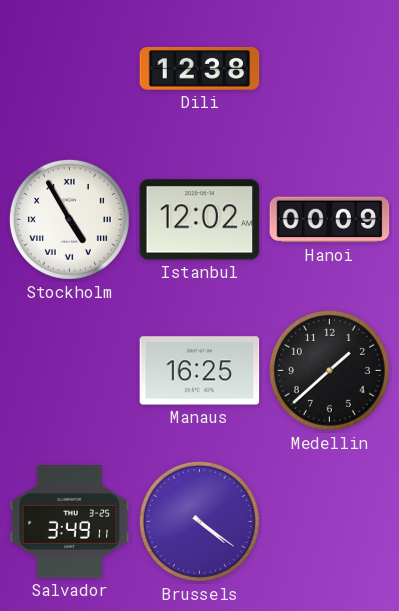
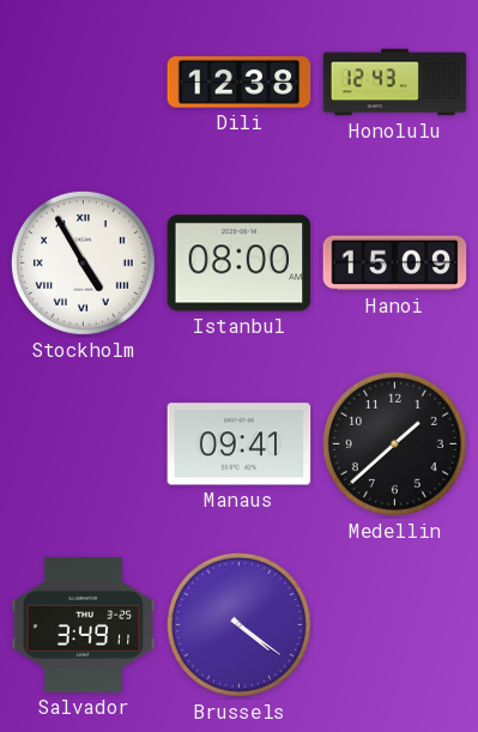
Honolulu: none -> 12:43
Istanbul: 12:02 -> 08:00
Hanoi: 00:09 -> 15:09
Manaus: 16:25 -> 09:41
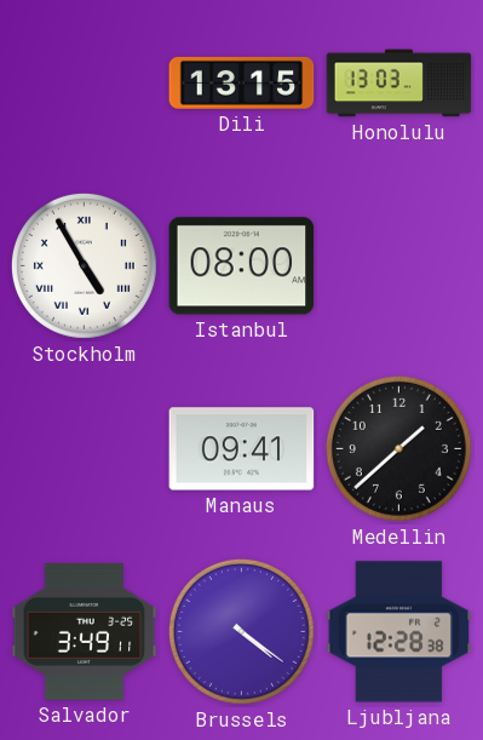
Dili: 12:38 -> 13:15
Honolulu: 12:43 -> 13:03
Hanoi: 15:09 -> none
Ljubljana: none -> 12:28
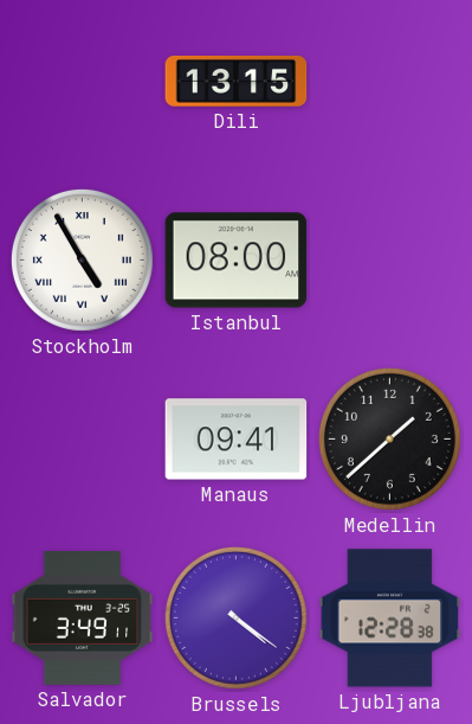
Honolulu: 13:03 -> none
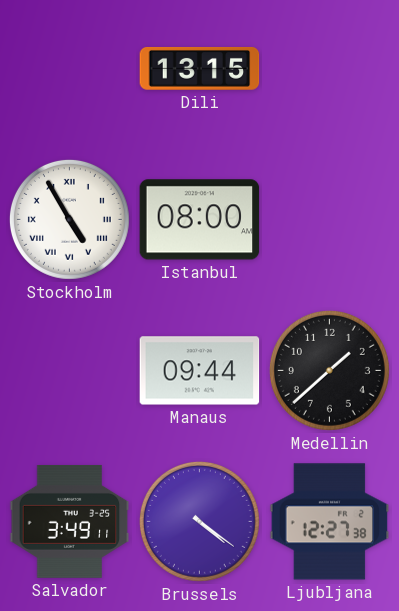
Manaus: 09:41 -> 09:44
Ljubljana: 12:28 -> 12:27
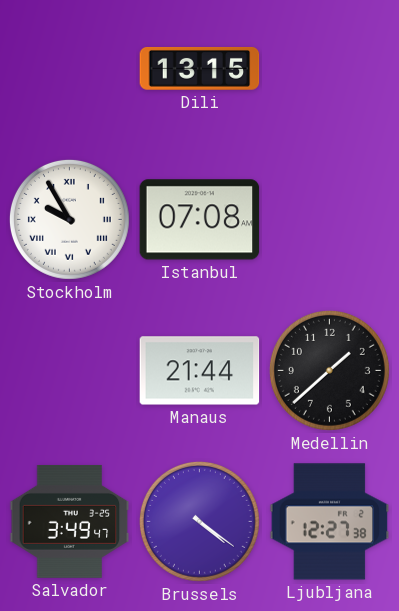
Stockholm: 4:55 -> 9:55
Istanbul: 08:00 -> 07:08
Manaus: 09:44 -> 21:44
Salvador: 3:49:11 -> 3:49:47
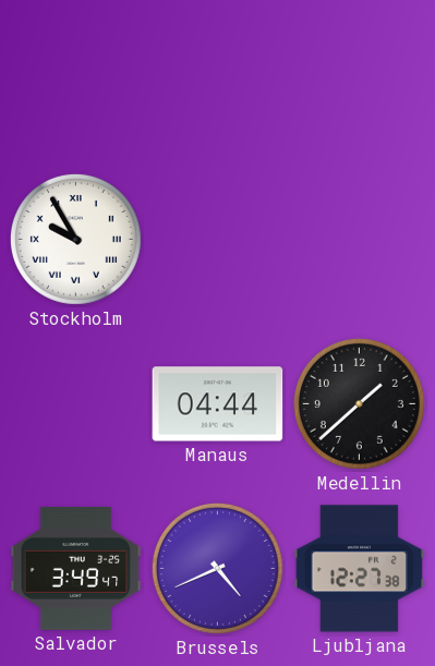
Dili: 13:15 -> none
Istanbul: 07:08 -> none
Manaus: 21:44 -> 04:44
Brussels: 4:21 -> 4:41
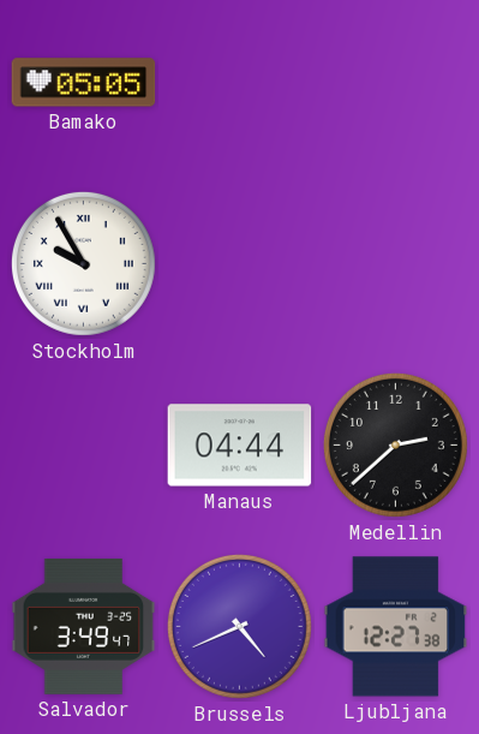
Bamako: none -> 05:05
Medellin: 1:38 -> 2:38
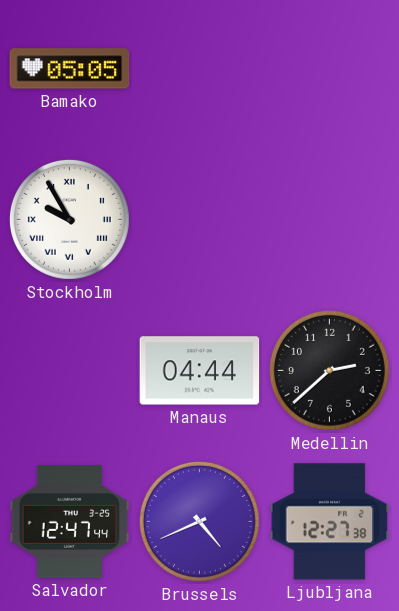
Salvador: 3:49 -> 12:47
